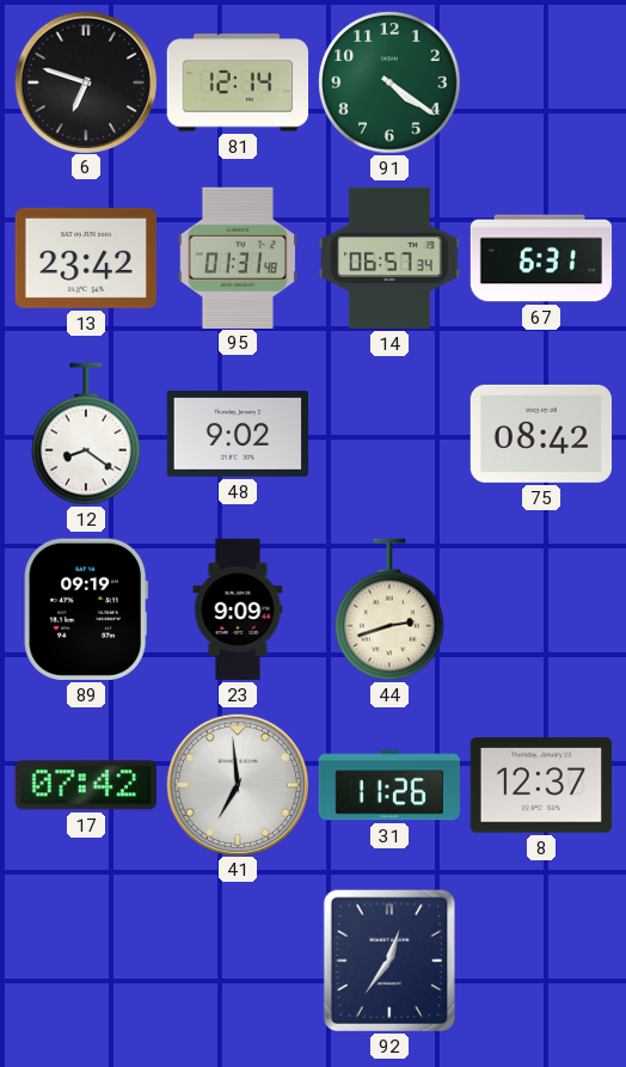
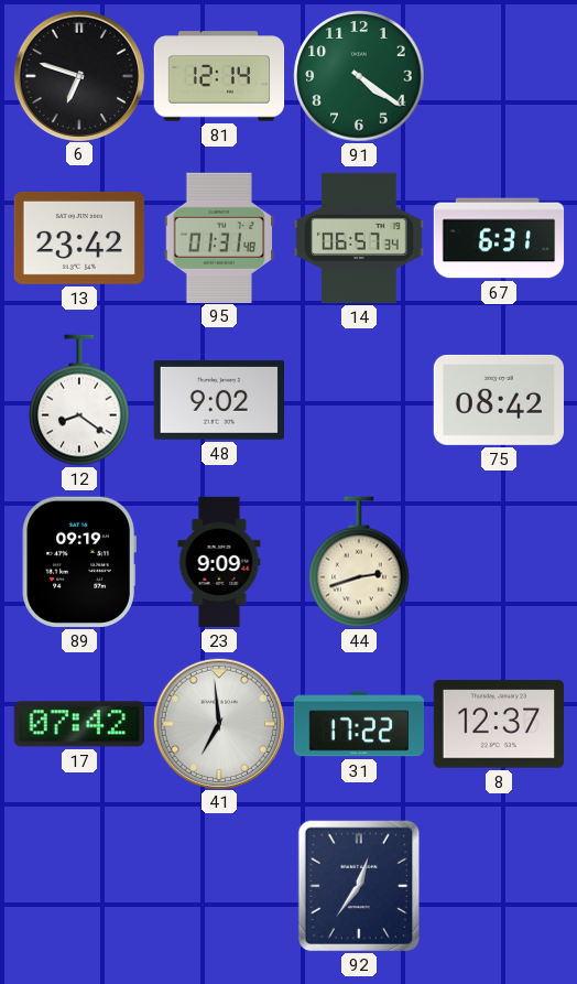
31: 11:26 -> 17:22
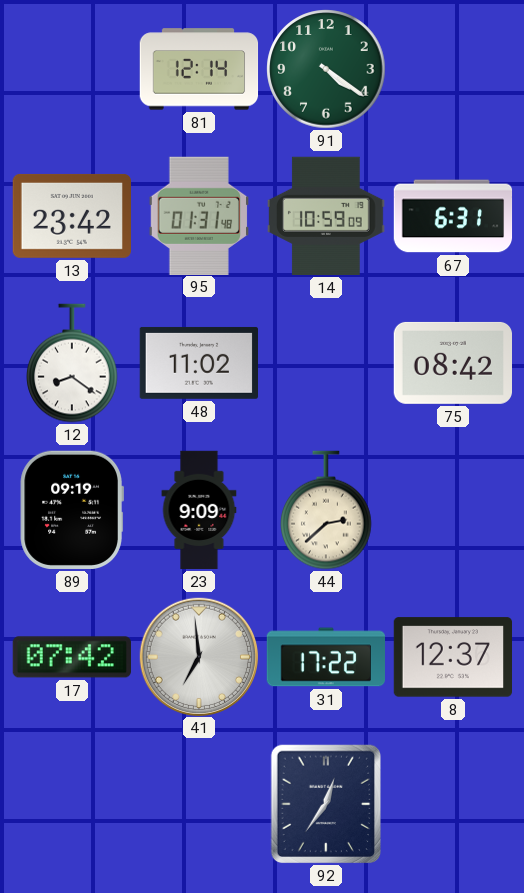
6: 6:48 -> none
14: 06:57 -> 10:59
48: 9:02 -> 11:02
44: 2:42 -> 2:38
